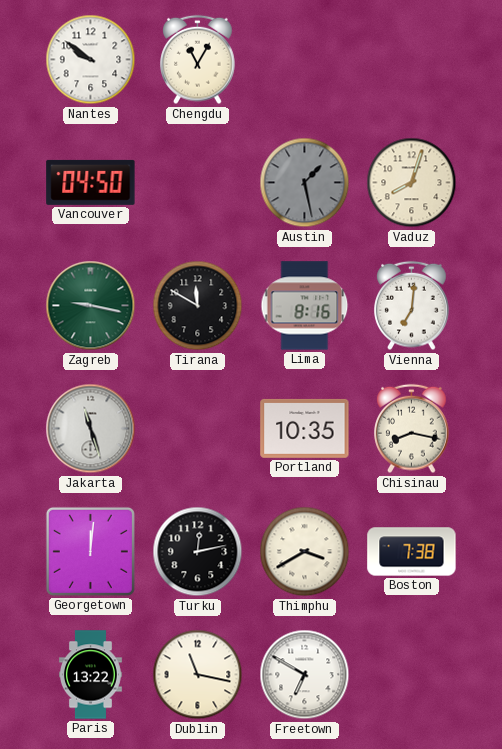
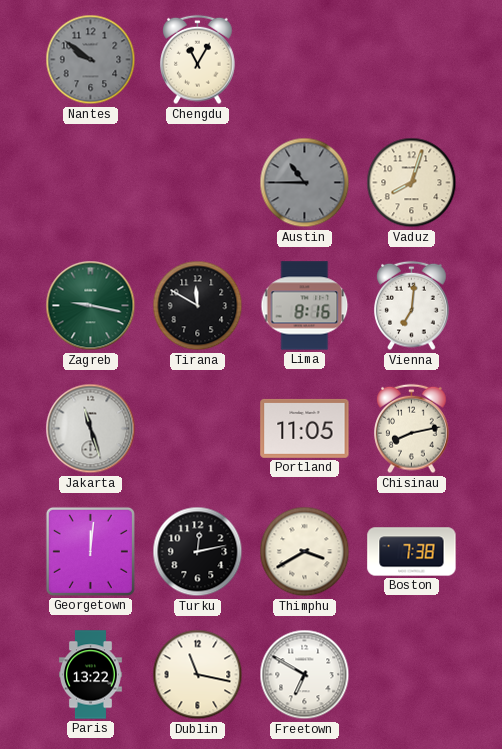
Nantes dial: white -> grey
Vancouver: 04:50 -> none
Austin: 1:28 -> 10:45
Portland: 10:35 -> 11:05
Chisinau: 8:17 -> 8:13
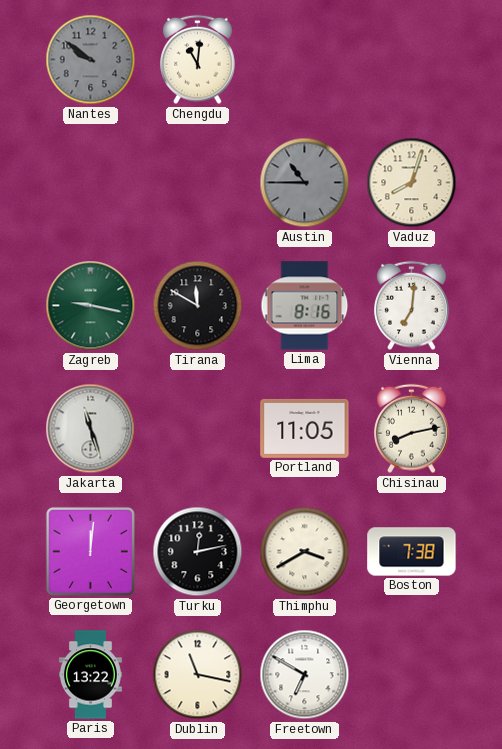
Chengdu: 11:05 -> 11:01
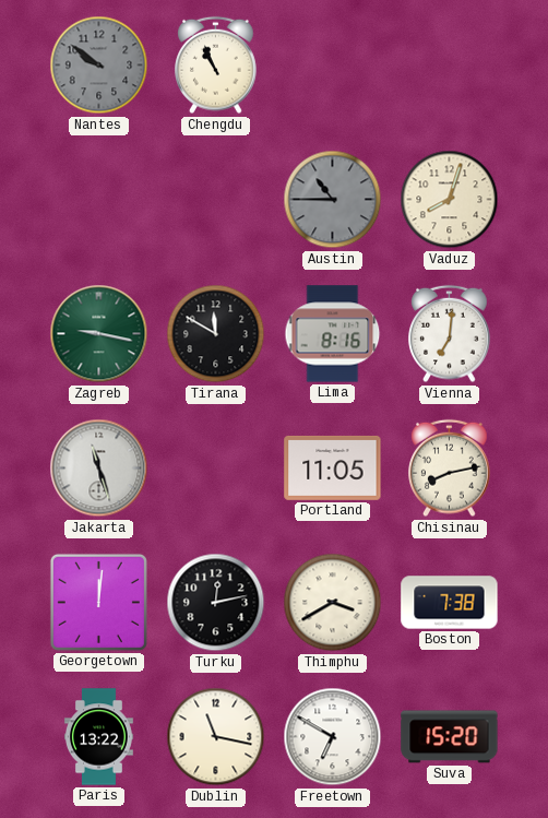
Chengdu: 11:01 -> 10:56
Suva: none -> 15:20
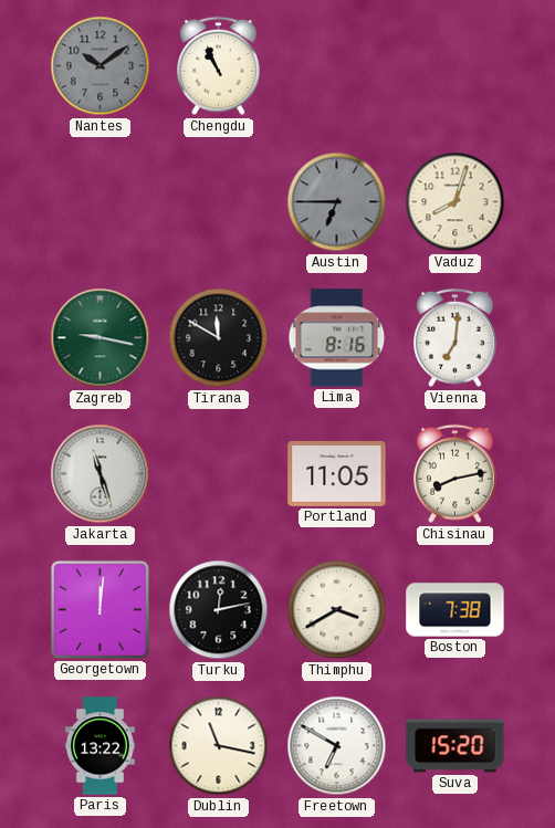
Nantes: 9:51 -> 10:09
Austin: 10:45 -> 6:45
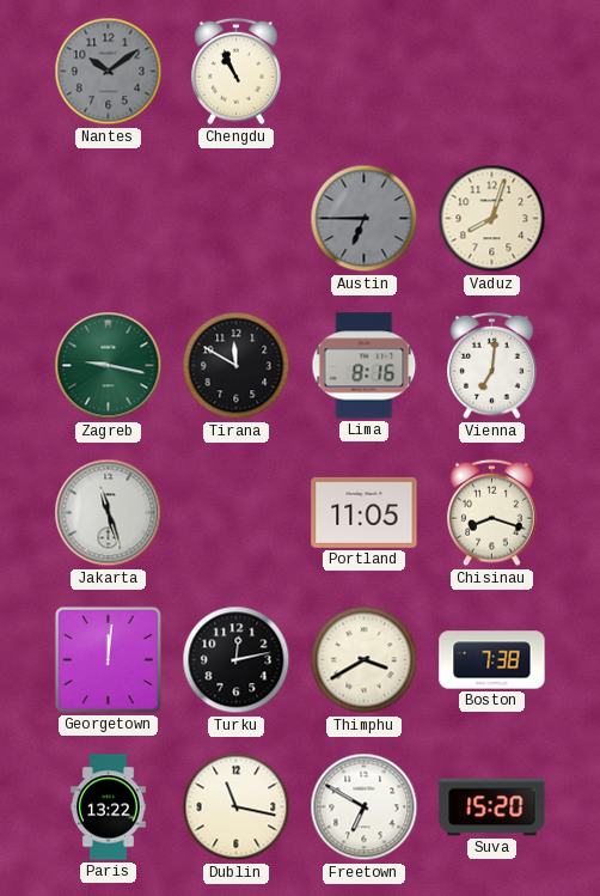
Chisinau: 8:13 -> 8:18
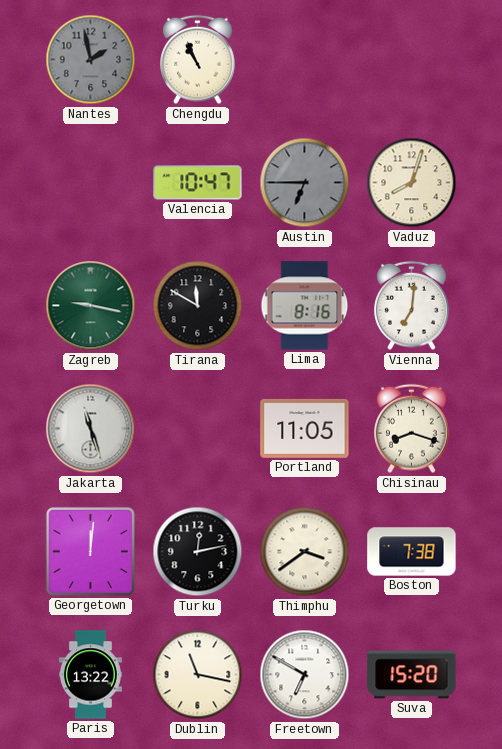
Nantes: 10:09 -> 1:58
Valencia: none -> 10:47
Thimphu: 3:40 -> 3:39
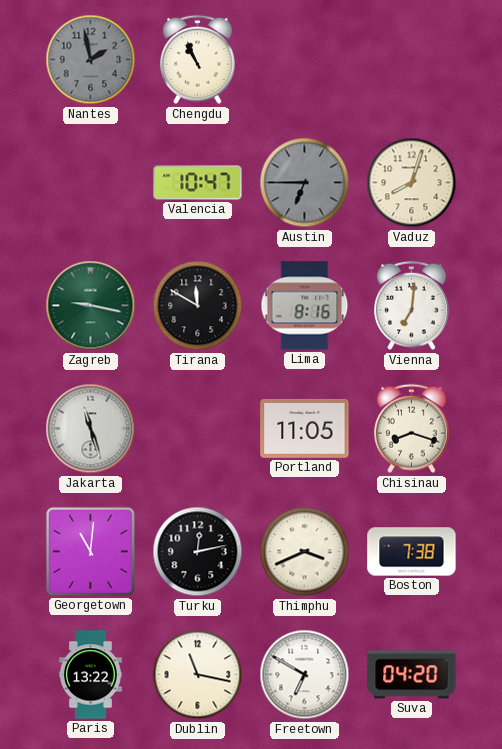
Georgetown: 12:01 -> 11:01
Thimphu: 3:39 -> 3:41
Suva: 15:20 -> 04:20
